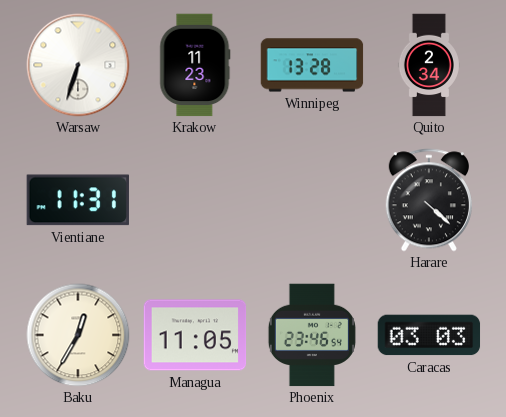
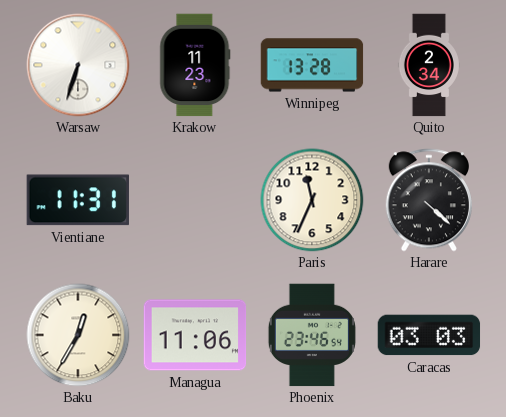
Paris: none -> 11:34
Managua: 11:05 -> 11:06
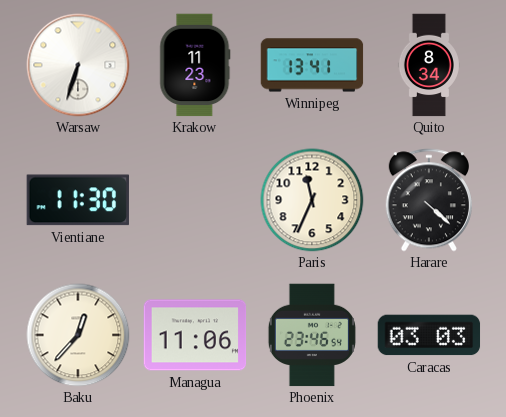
Winnipeg: 13:28 -> 13:41
Quito: 2:34 -> 8:34
Vientiane: 11:31 -> 11:30
Baku: 12:35 -> 12:37
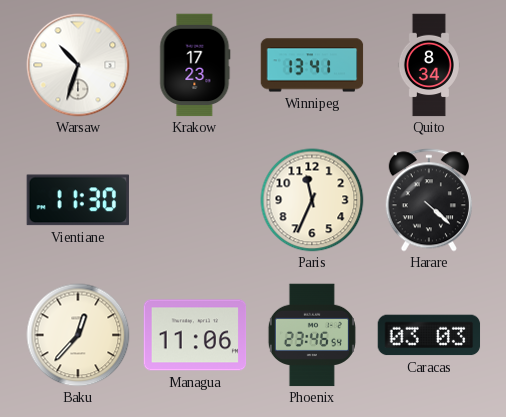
Warsaw: 6:33 -> 10:33
Krakow: 11:23 -> 17:23
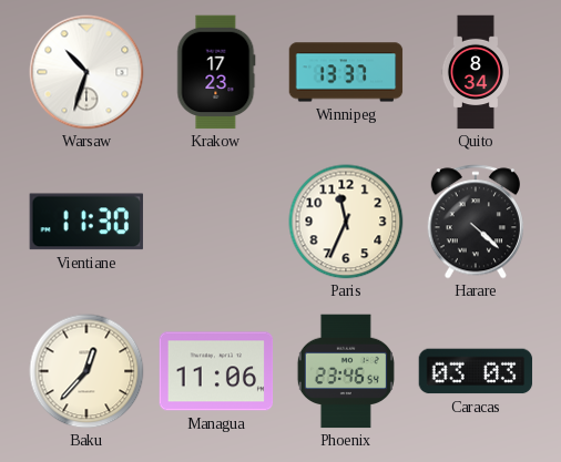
Winnipeg: 13:41 -> 13:37
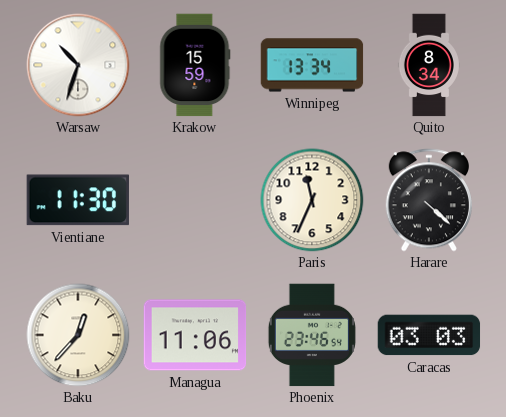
Krakow: 17:23 -> 15:59
Winnipeg: 13:37 -> 13:34
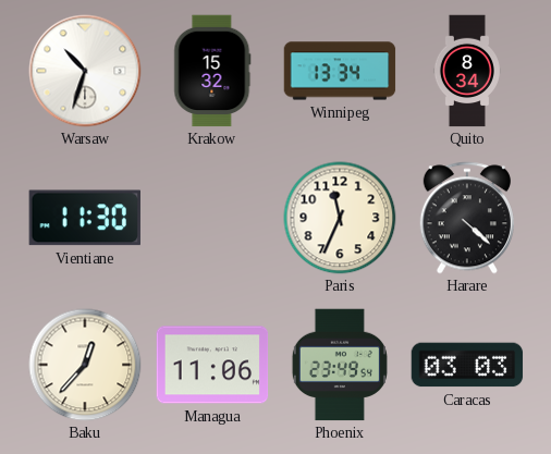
Krakow: 15:59 -> 15:32
Phoenix: 23:46 -> 23:49
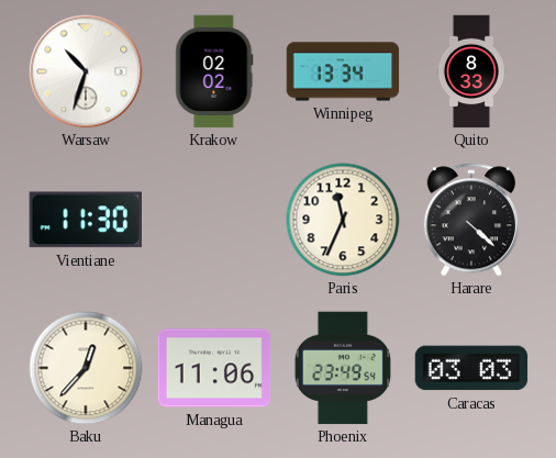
Krakow: 15:32 -> 02:02
Quito: 8:34 -> 8:33
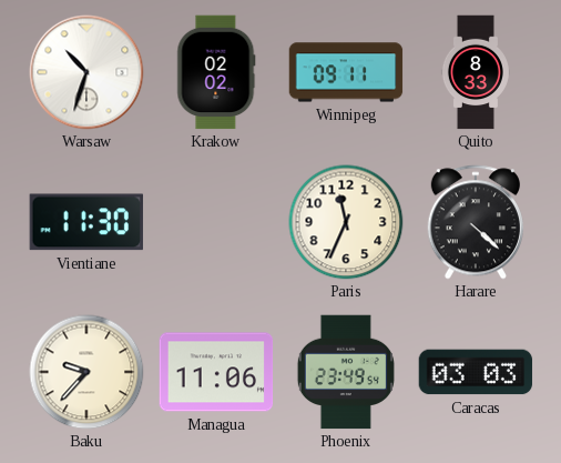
Winnipeg: 13:34 -> 09:11
Baku: 12:37 -> 9:37
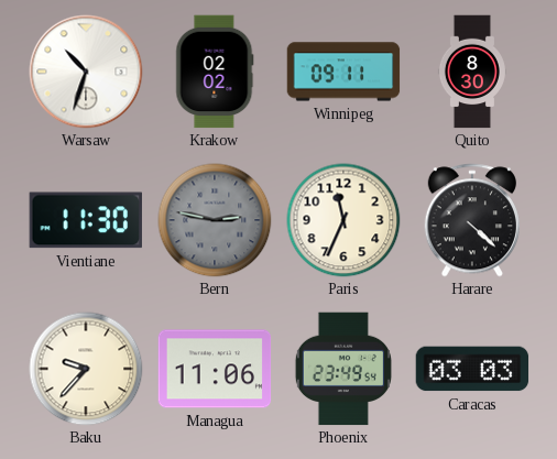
Quito: 8:33 -> 8:30
Bern: none -> 2:47
